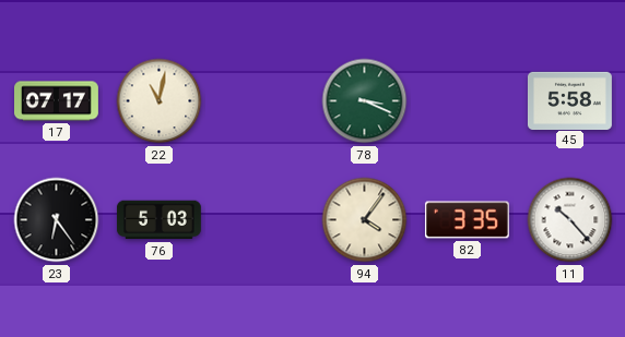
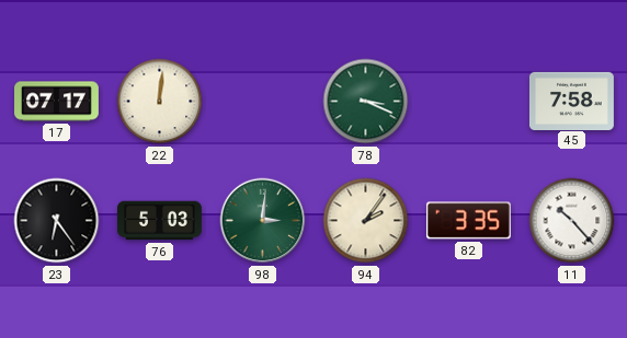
22: 11:02 -> 12:01
45: 5:58 -> 7:58
98: none -> 3:01
94: 4:06 -> 2:06
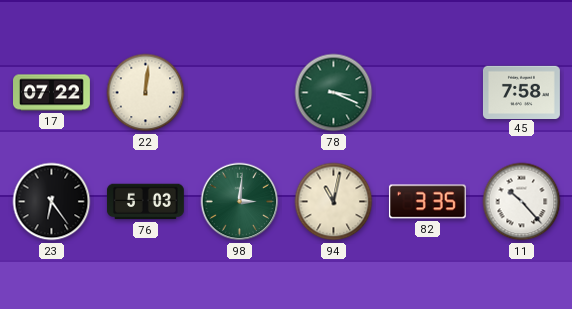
17: 07:17 -> 07:22
94: 2:06 -> 11:02
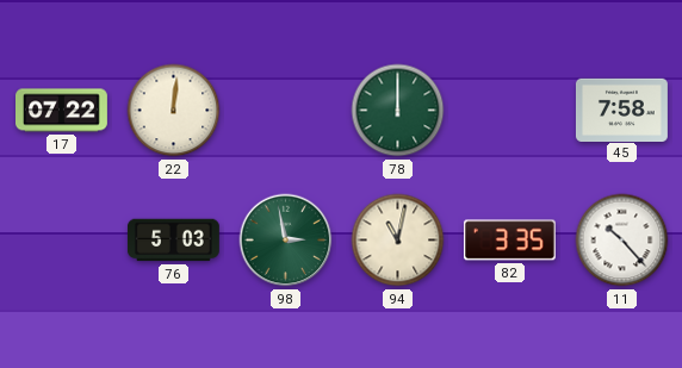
78: 3:19 -> 12:00
23: 6:24 -> none
98: 3:01 -> 2:58
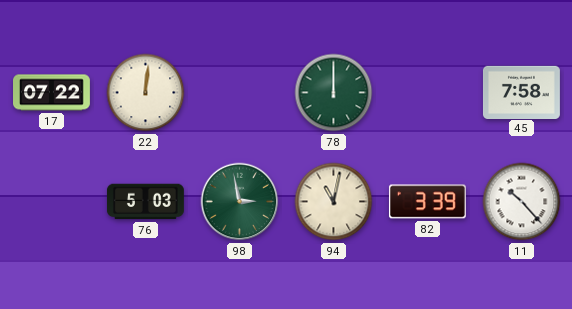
82: 3:35 -> 3:39
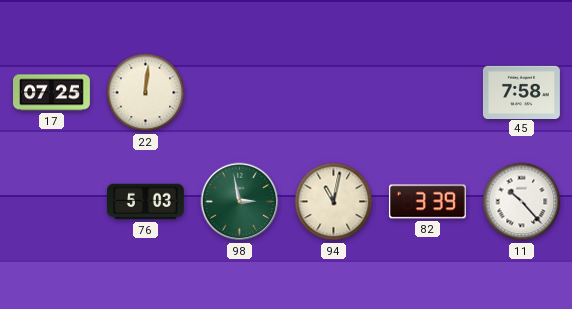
17: 07:22 -> 07:25
78: 12:00 -> none
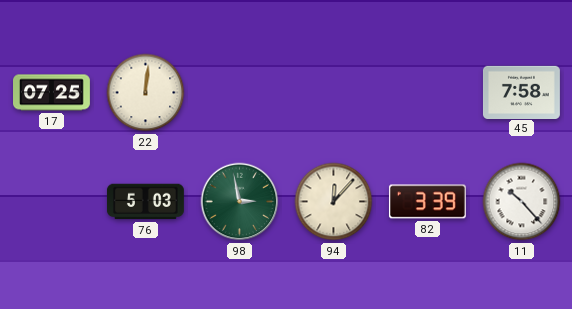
94: 11:02 -> 12:07
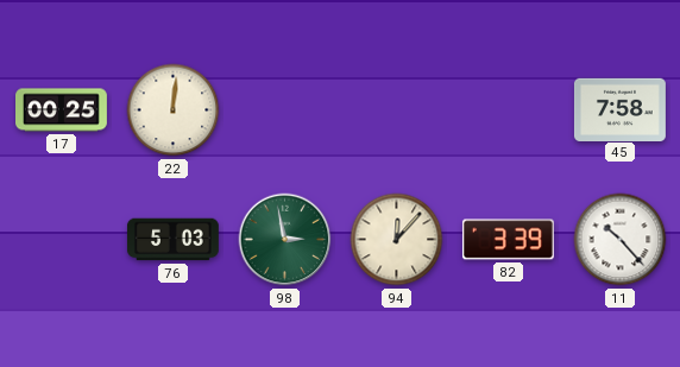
17: 07:25 -> 00:25
